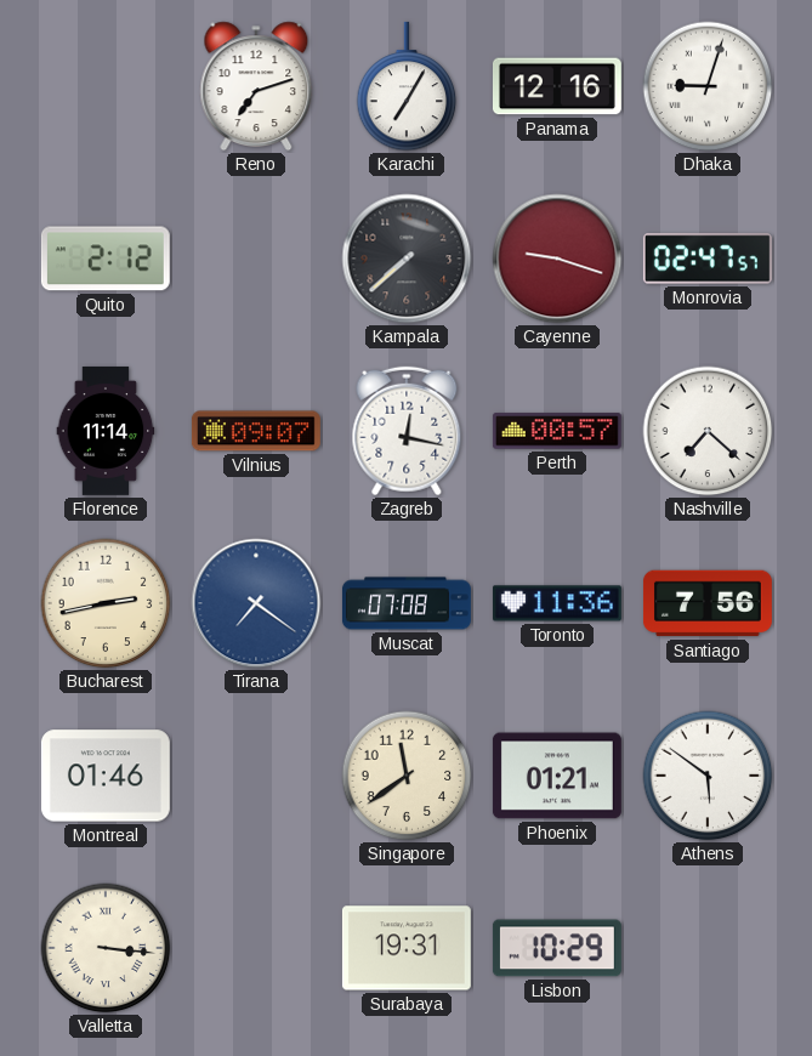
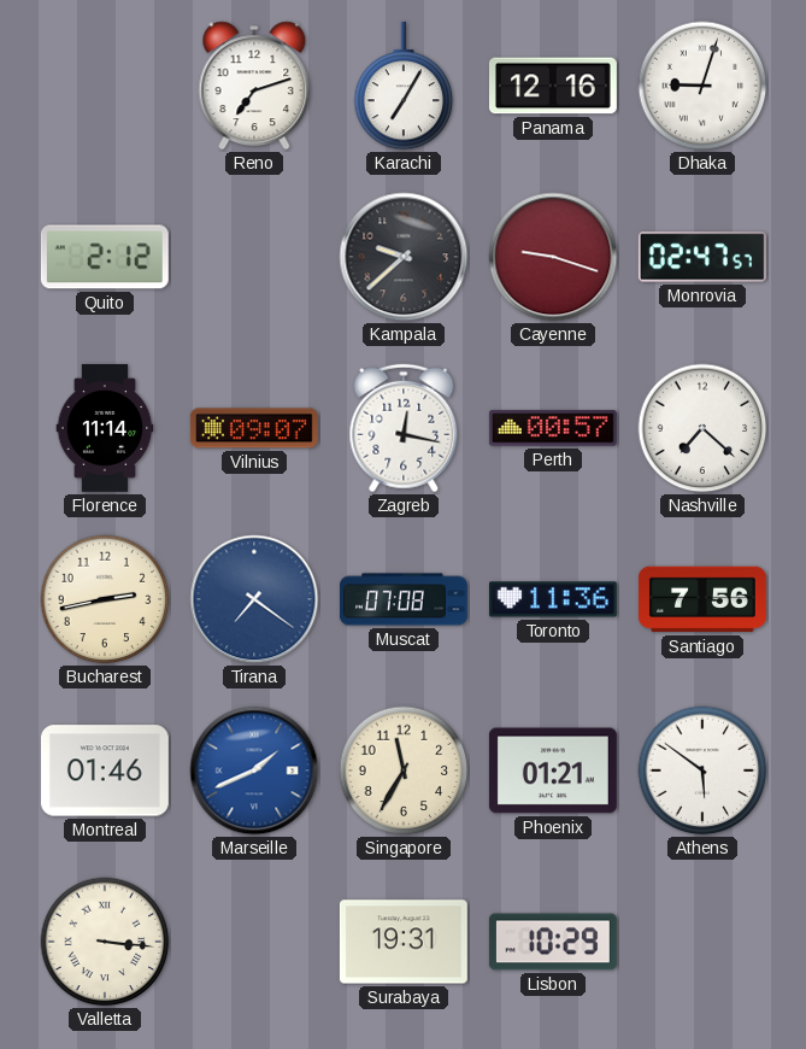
Kampala: 7:38 -> 9:38
Marseille: none -> 1:41
Singapore: 11:39 -> 11:35
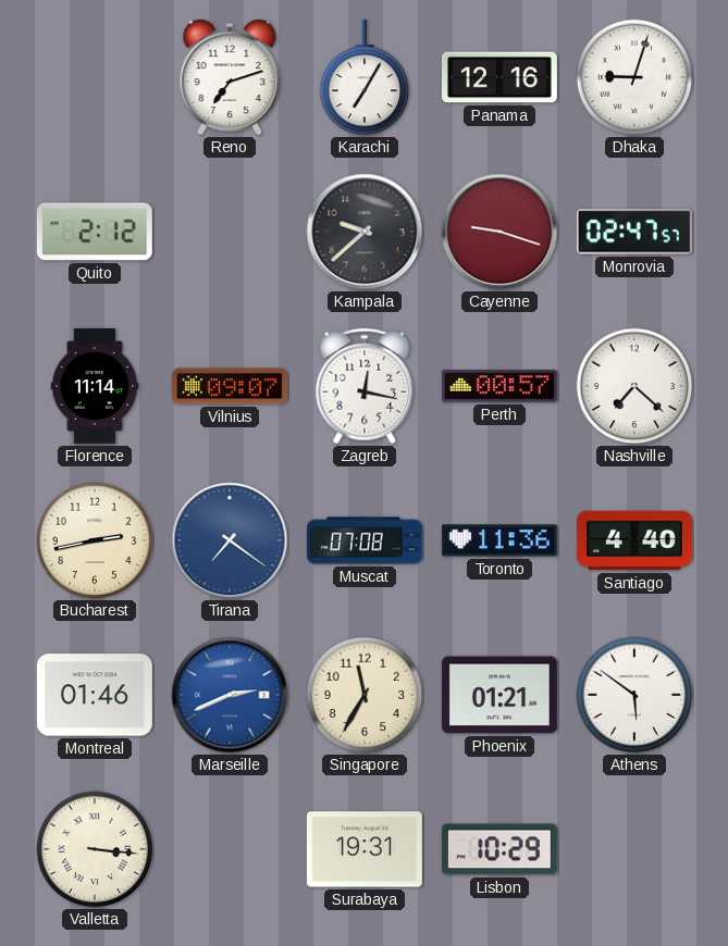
Santiago: 7:56 -> 4:40
Marseille: 1:41 -> 2:41
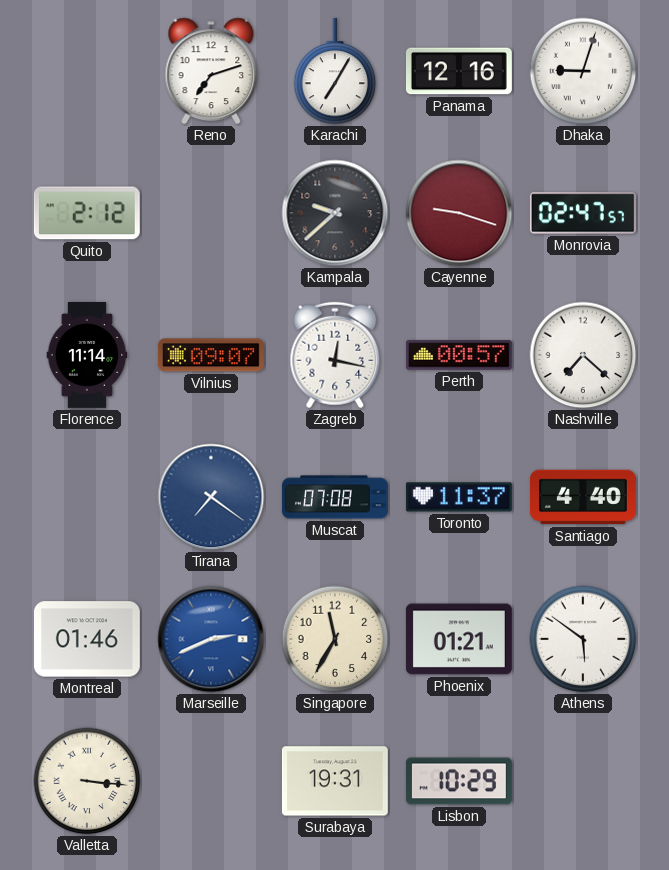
Bucharest: 2:43 -> none
Toronto: 11:36 -> 11:37
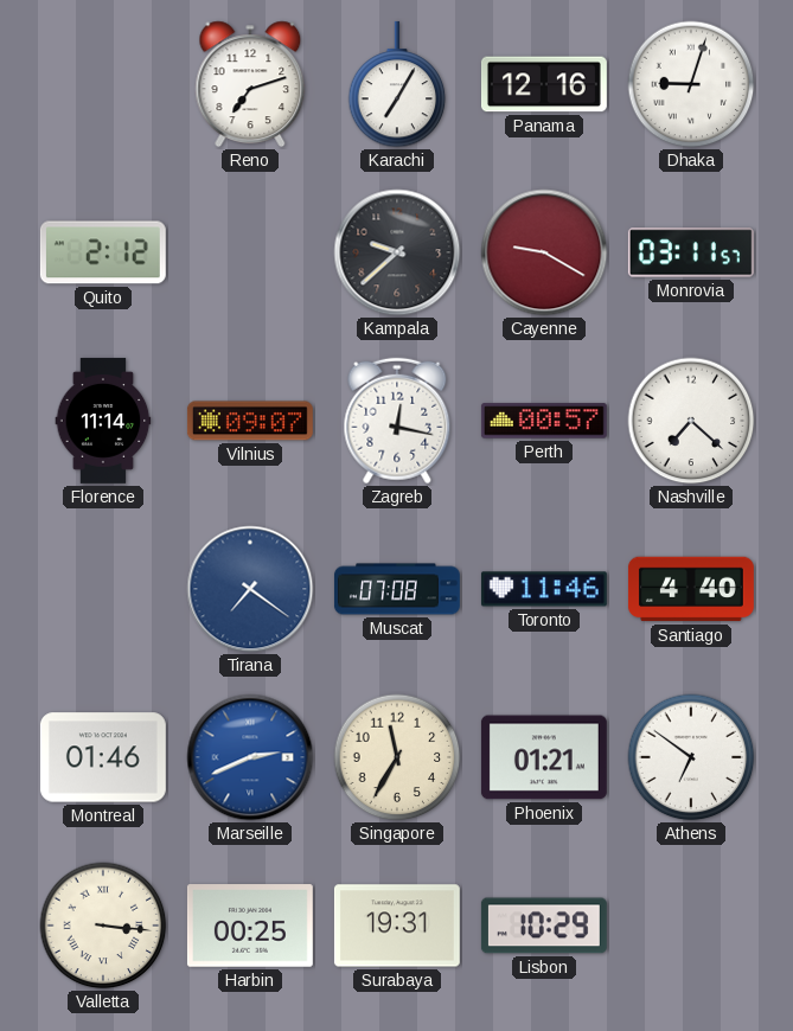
Cayenne: 9:18 -> 9:20
Monrovia: 02:47 -> 03:11
Toronto: 11:37 -> 11:46
Athens: 5:51 -> 6:51
Harbin: none -> 00:25
